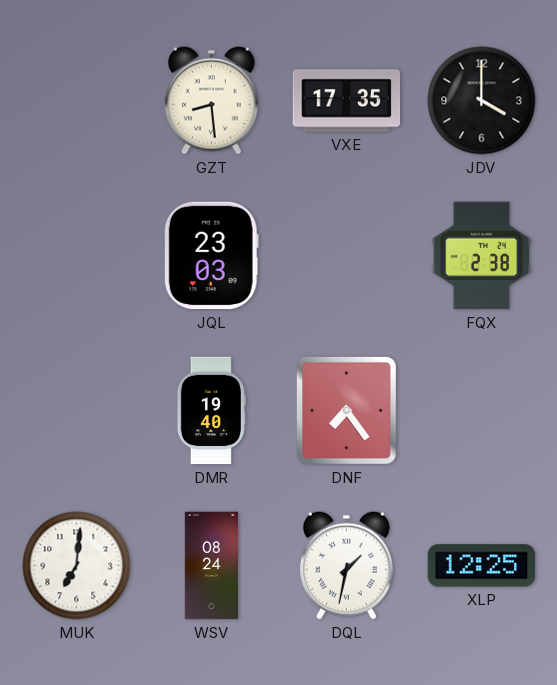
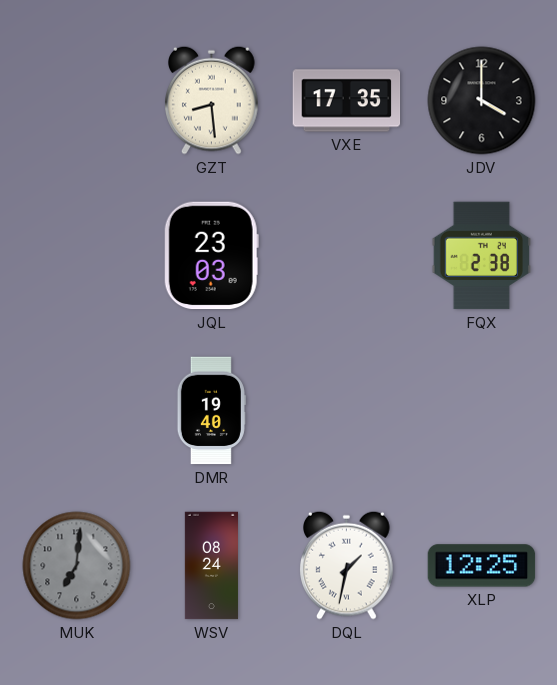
DNF: 7:24 -> none
MUK dial: white -> grey
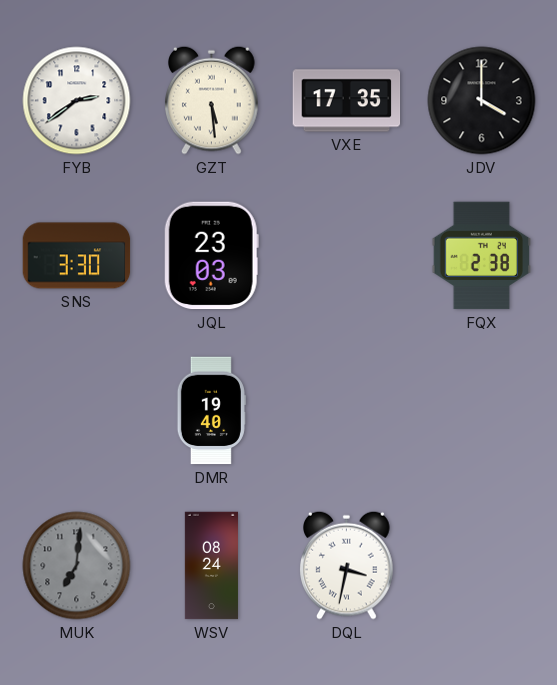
FYB: none -> 2:39
GZT: 8:29 -> 5:29
SNS: none -> 3:30
DQL: 1:32 -> 3:32
XLP: 12:25 -> none
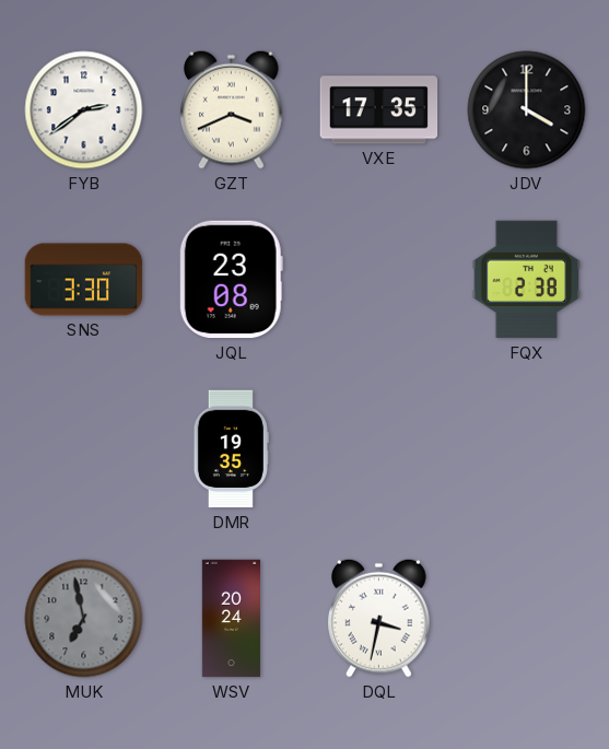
GZT: 5:29 -> 3:41
JQL: 23:03 -> 23:08
DMR: 19:40 -> 19:35
MUK: 7:01 -> 6:58
WSV: 08:24 -> 20:24
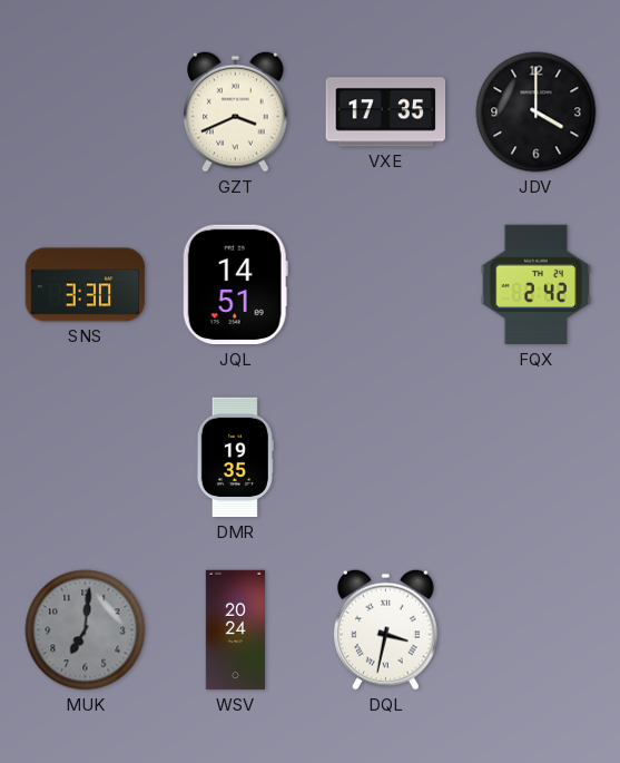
FYB: 2:39 -> none
JQL: 23:08 -> 14:51
FQX: 2:38 -> 2:42
MUK: 6:58 -> 7:01
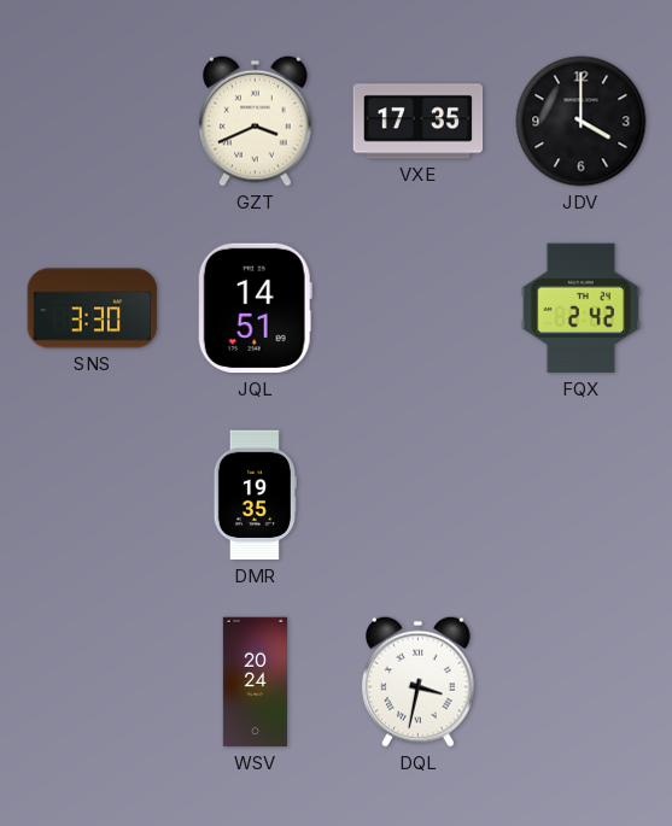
MUK: 7:01 -> none
